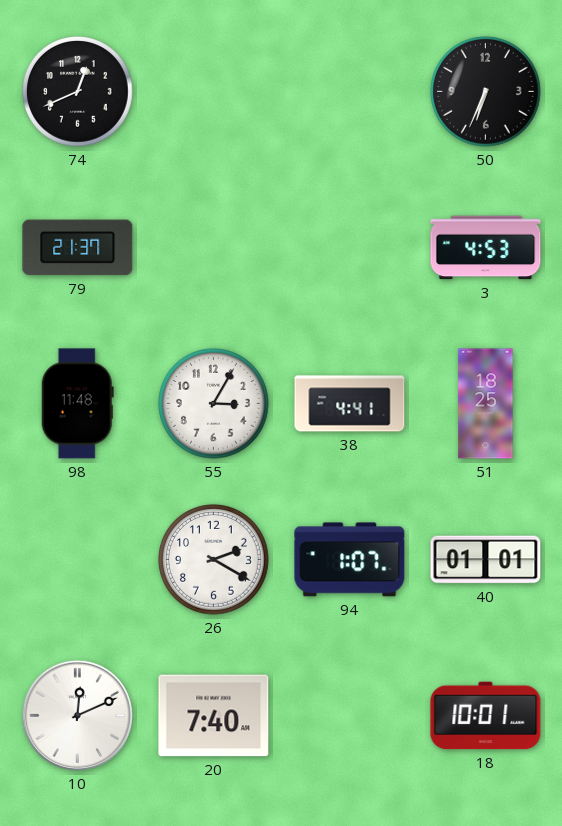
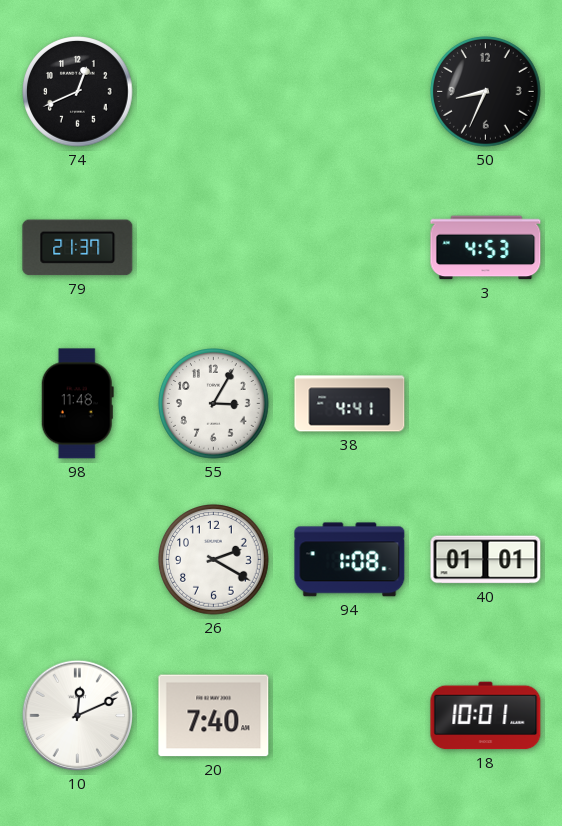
50: 6:34 -> 8:34
51: 18:25 -> none
94: 1:07 -> 1:08
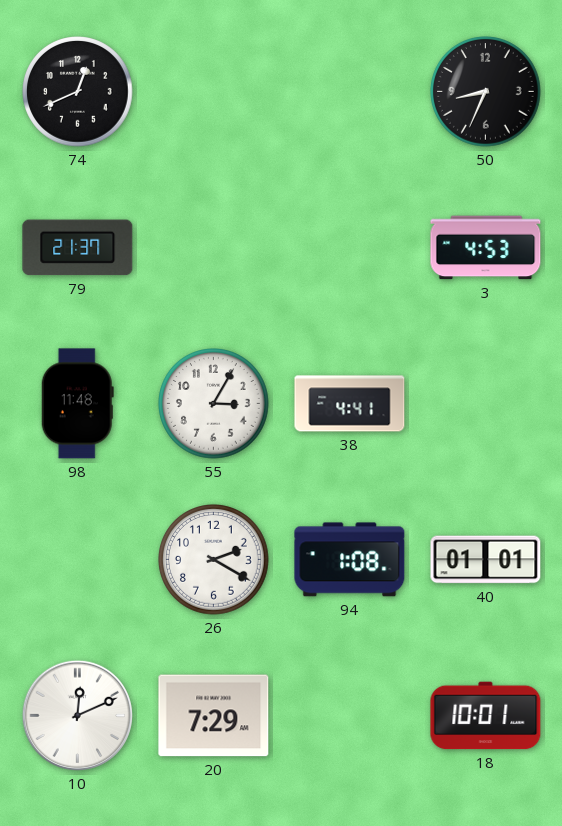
20: 7:40 -> 7:29
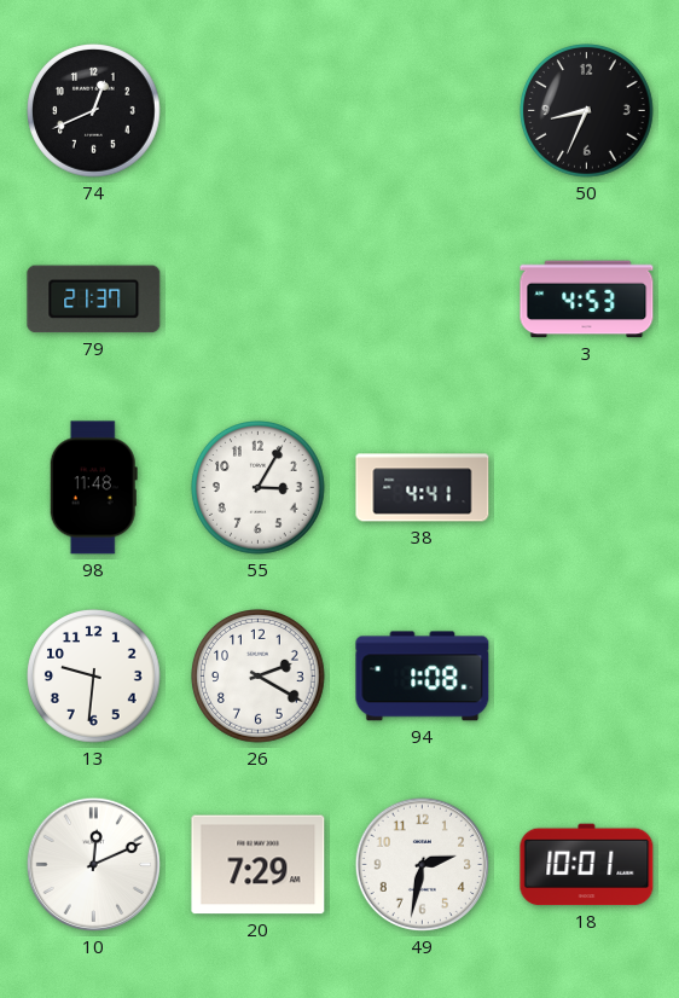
13: none -> 9:31
40: 01:01 -> none
49: none -> 2:32
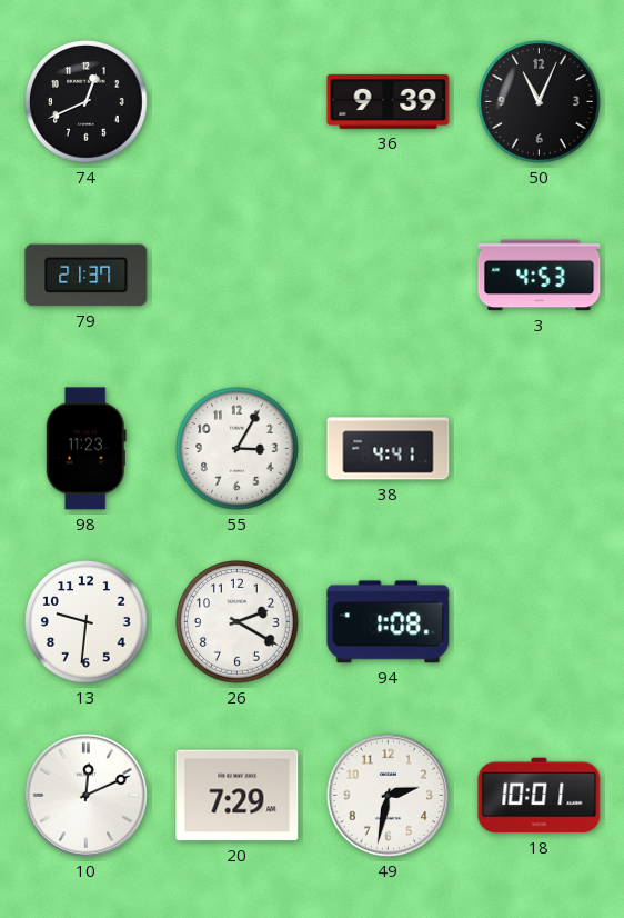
36: none -> 9:39
50: 8:34 -> 11:04
98: 11:48 -> 11:23
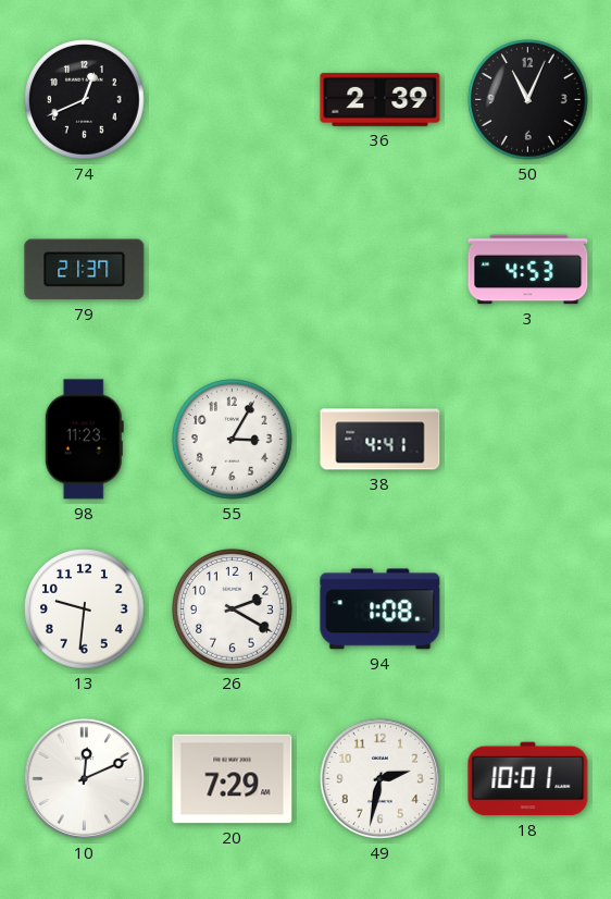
36: 9:39 -> 2:39
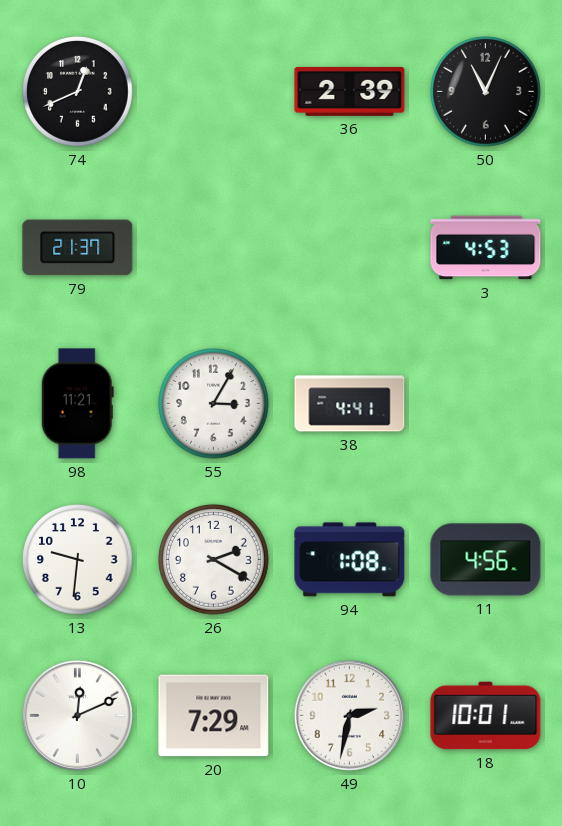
98: 11:23 -> 11:21
11: none -> 4:56
